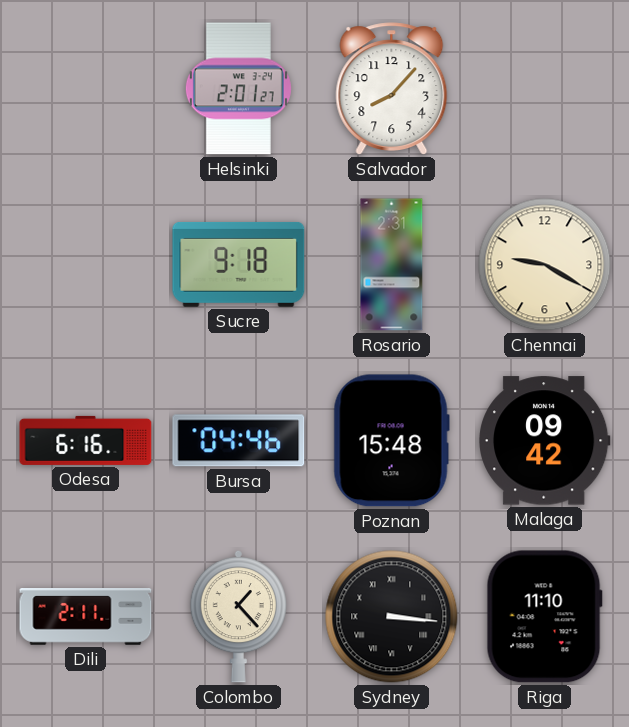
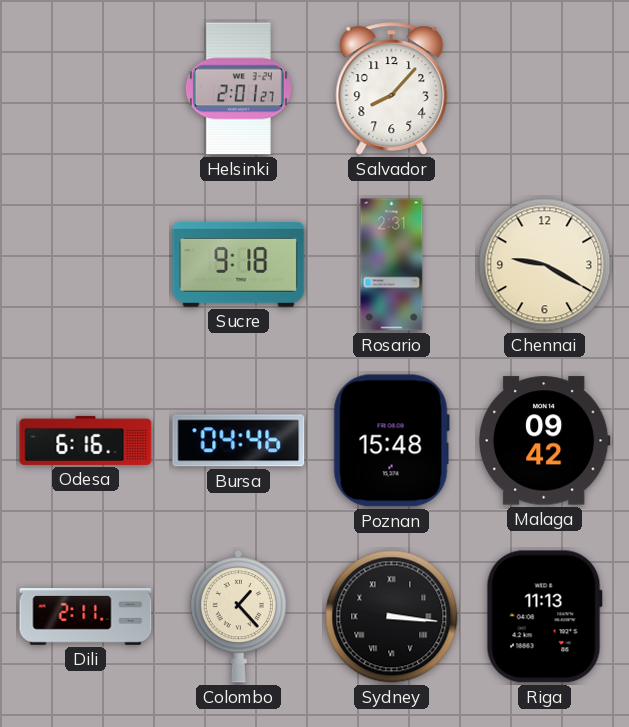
Riga: 11:10 -> 11:13
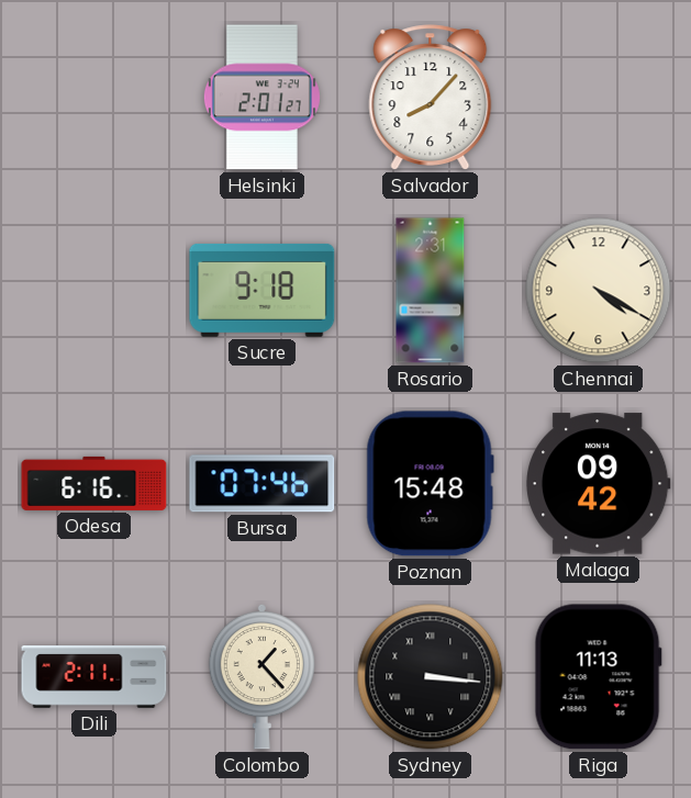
Chennai: 9:20 -> 4:20
Bursa: 04:46 -> 07:46
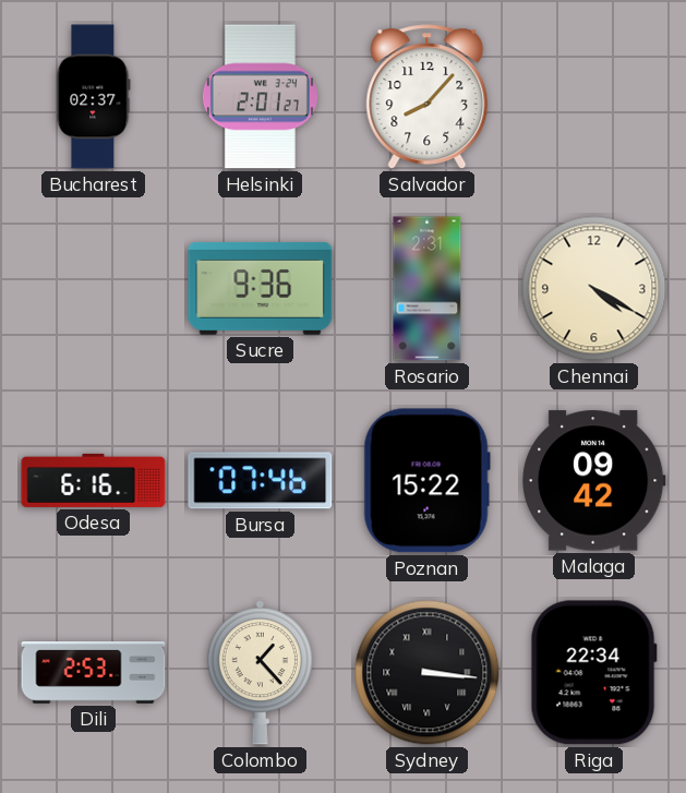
Bucharest: none -> 02:37
Sucre: 9:18 -> 9:36
Poznan: 15:48 -> 15:22
Dili: 2:11 -> 2:53
Riga: 11:13 -> 22:34
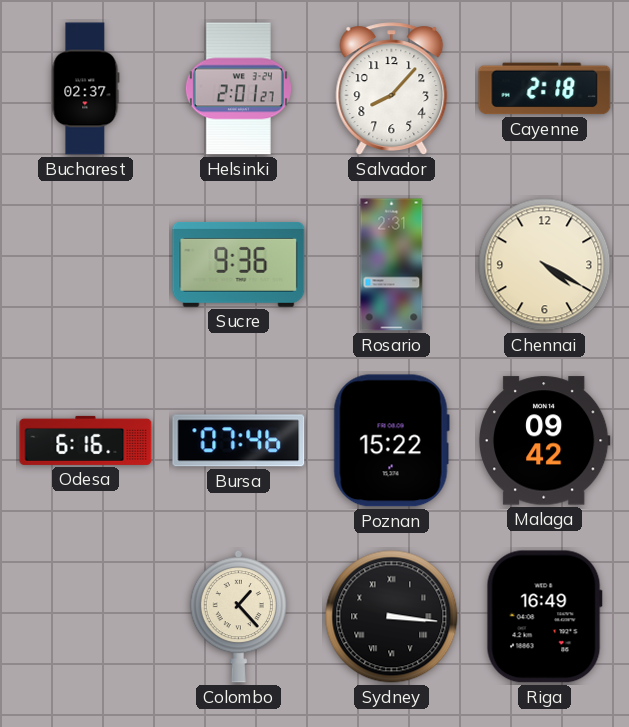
Cayenne: none -> 2:18
Dili: 2:53 -> none
Riga: 22:34 -> 16:49
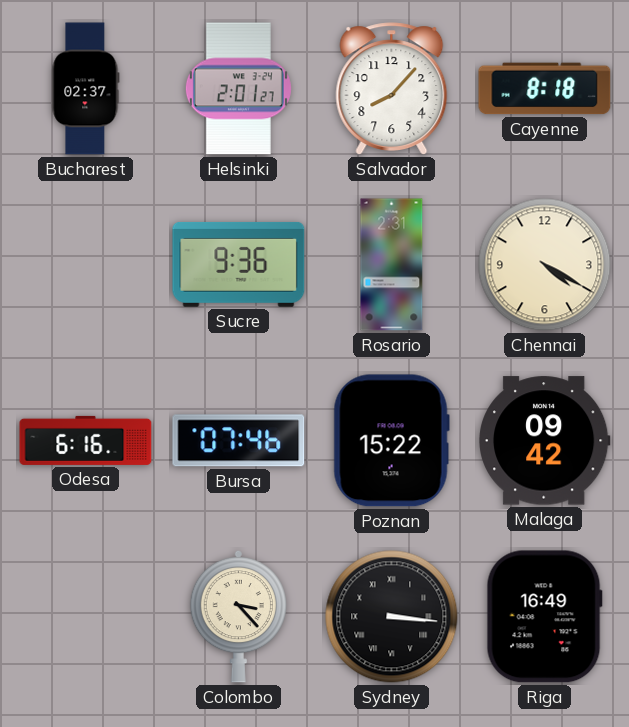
Cayenne: 2:18 -> 8:18
Colombo: 1:23 -> 3:23
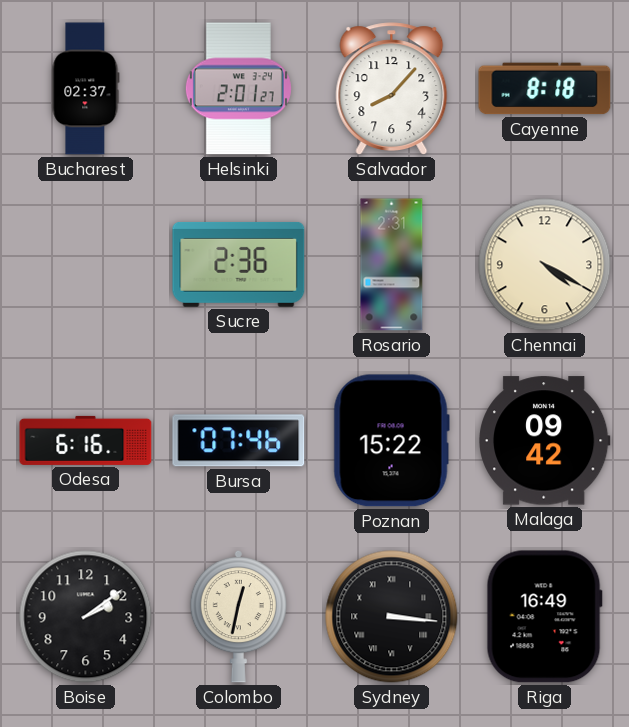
Sucre: 9:36 -> 2:36
Boise: none -> 2:09
Colombo: 3:23 -> 12:32
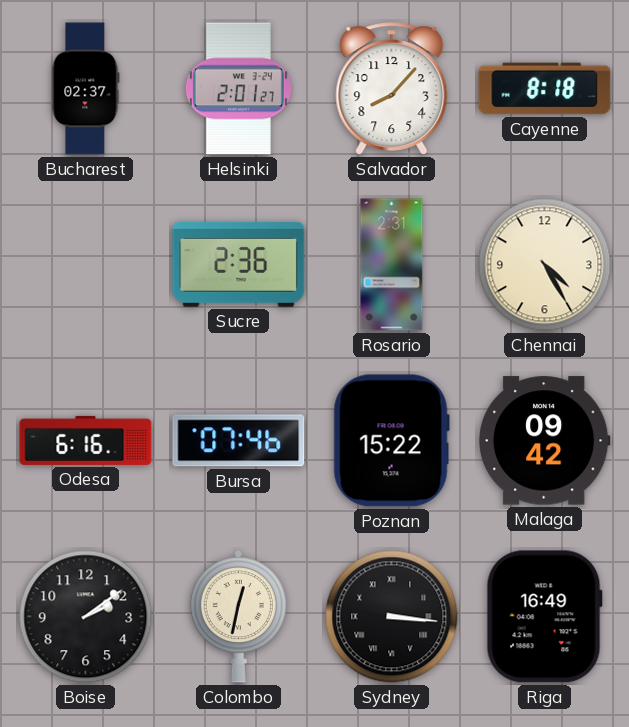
Chennai: 4:20 -> 4:25
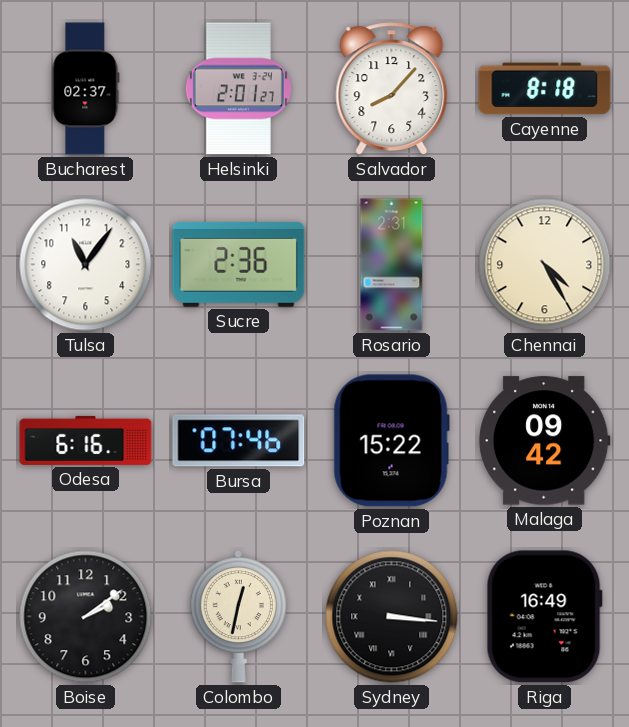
Tulsa: none -> 11:06
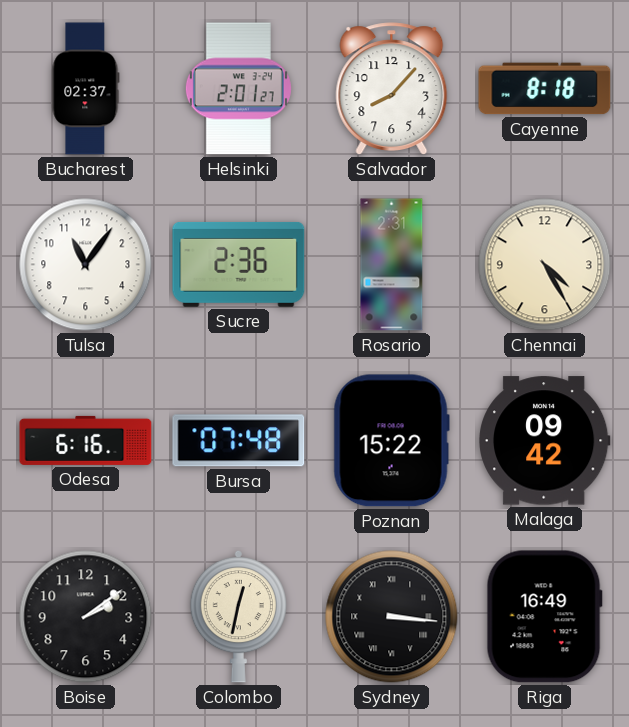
Bursa: 07:46 -> 07:48
